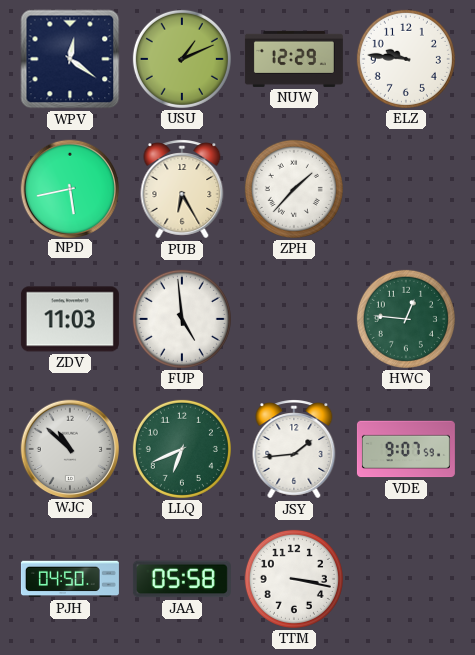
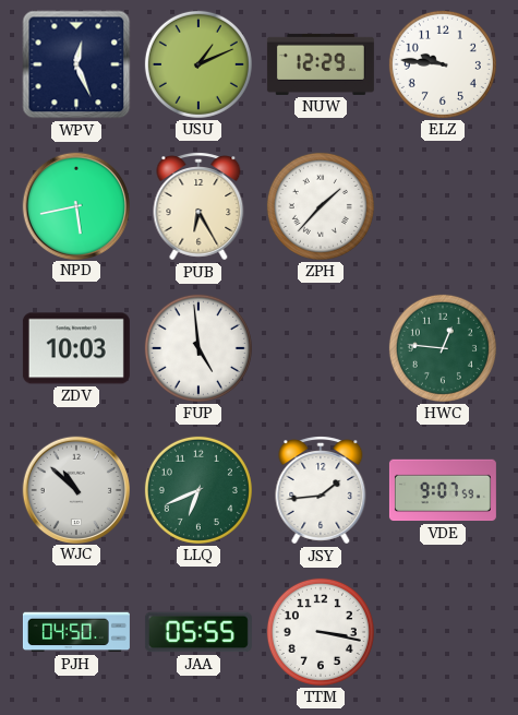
WPV: 12:21 -> 12:26
ZDV: 11:03 -> 10:03
JAA: 05:58 -> 05:55
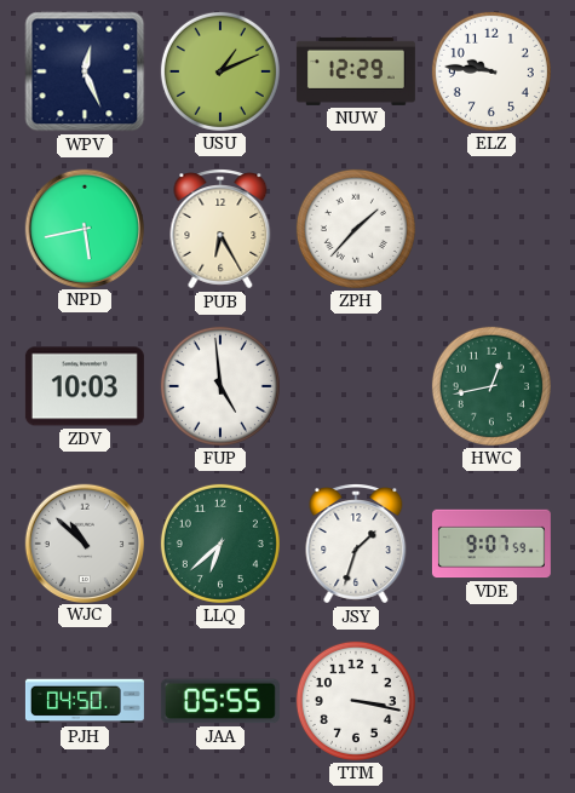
HWC: 12:46 -> 12:43
LLQ: 6:41 -> 6:38
JSY: 1:44 -> 1:33
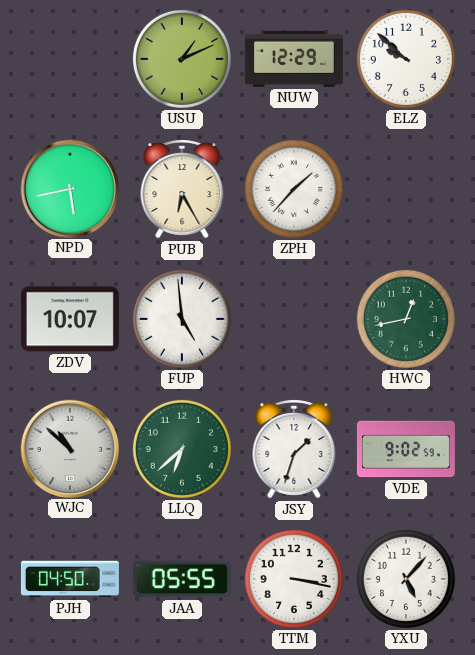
WPV: 12:26 -> none
ELZ: 9:46 -> 9:52
ZDV: 10:03 -> 10:07
VDE: 9:07 -> 9:02
YXU: none -> 5:07
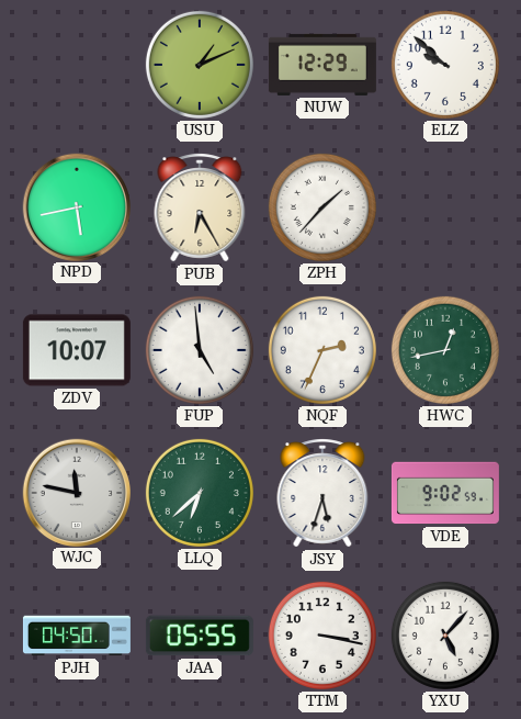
NQF: none -> 2:34
WJC: 10:52 -> 11:47
JSY: 1:33 -> 5:33
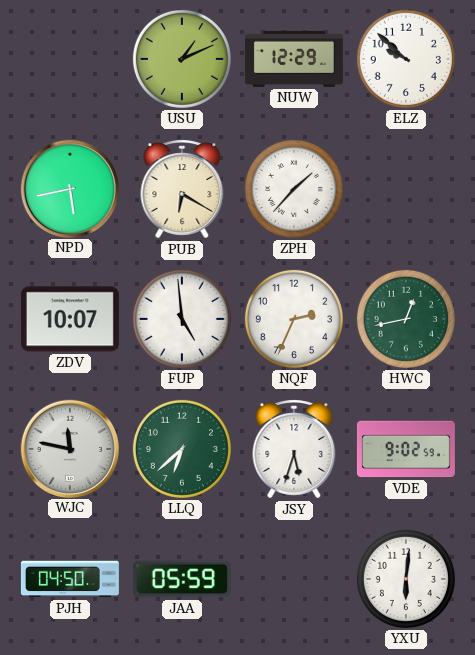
PUB: 6:25 -> 6:20
JAA: 05:55 -> 05:59
TTM: 3:17 -> none
YXU: 5:07 -> 6:01
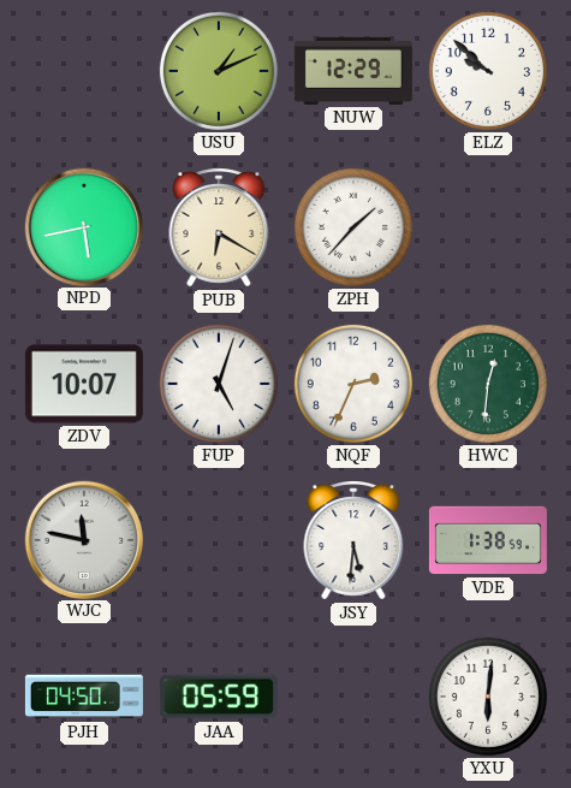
FUP: 4:59 -> 5:03
HWC: 12:43 -> 12:31
LLQ: 6:38 -> none
JSY: 5:33 -> 5:31
VDE: 9:02 -> 1:38
